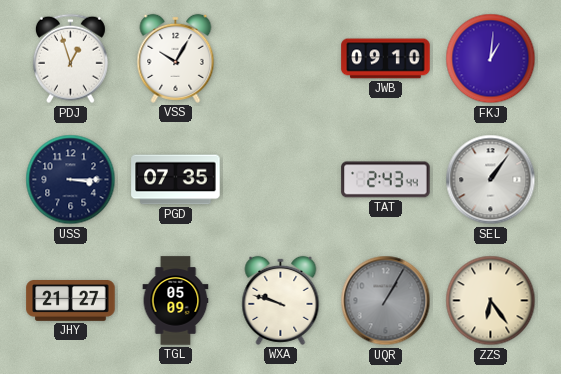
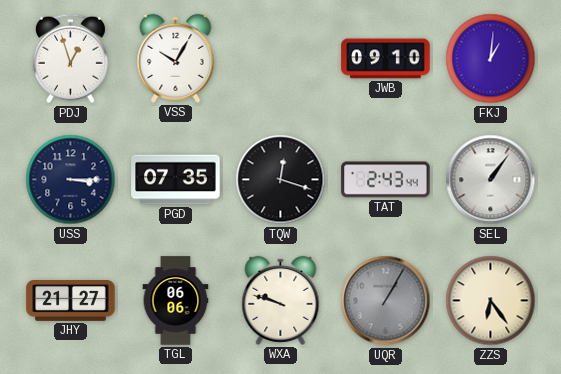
TQW: none -> 12:18
TGL: 05:09 -> 06:06
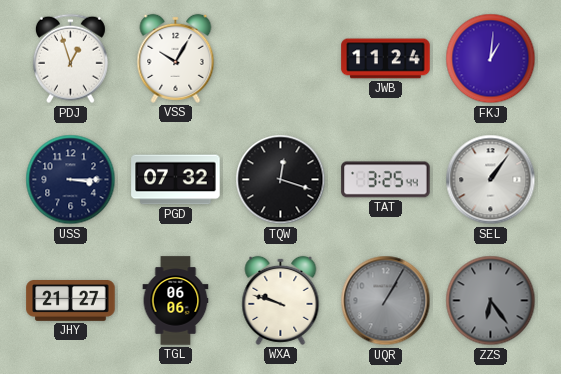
JWB: 09:10 -> 11:24
PGD: 07:35 -> 07:32
TAT: 2:43 -> 3:25
ZZS dial: cream -> grey
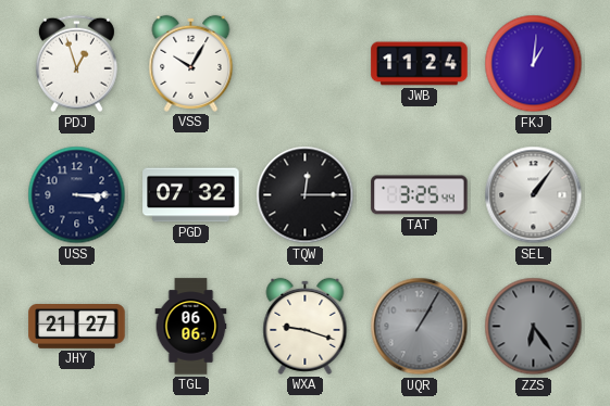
TQW: 12:18 -> 12:15
WXA: 9:48 -> 9:18
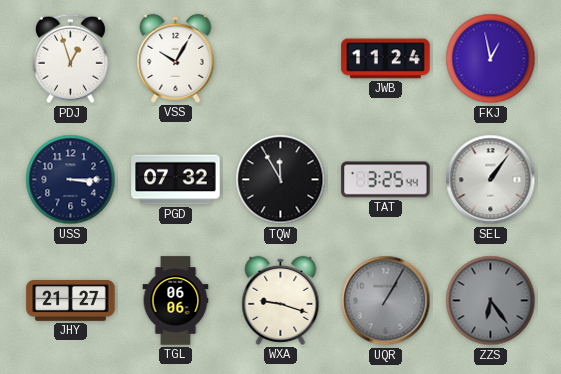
FKJ: 1:01 -> 12:58
TQW: 12:15 -> 11:55
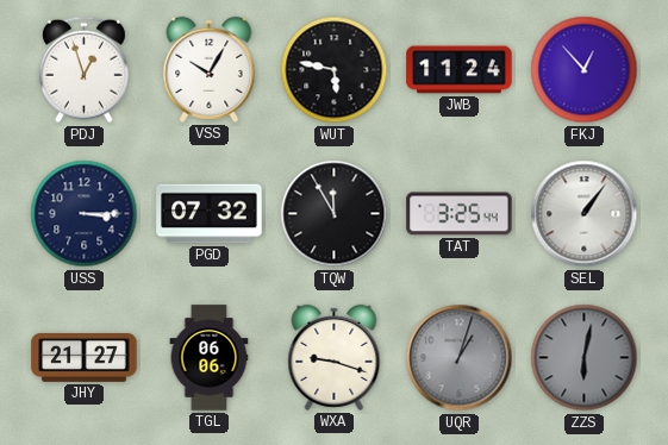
WUT: none -> 5:47
FKJ: 12:58 -> 12:53
UQR: 1:05 -> 1:03
ZZS: 6:24 -> 6:02
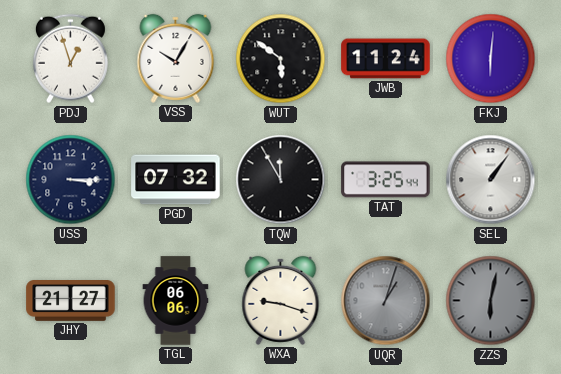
WUT: 5:47 -> 5:51
FKJ: 12:53 -> 6:01
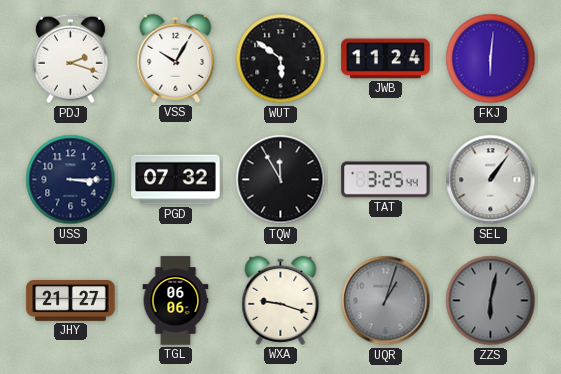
PDJ: 12:57 -> 2:18
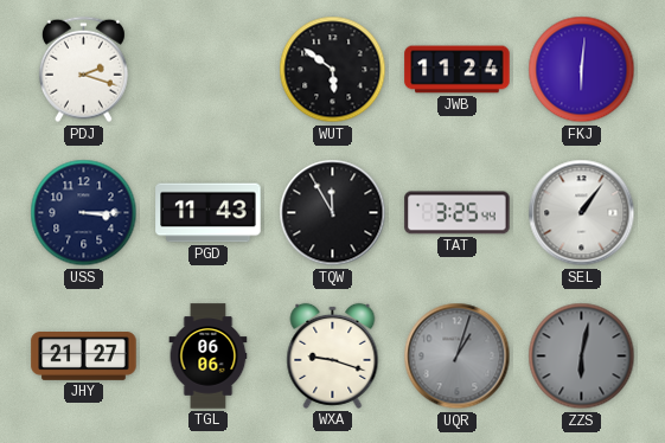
VSS: 10:05 -> none
PGD: 07:32 -> 11:43
